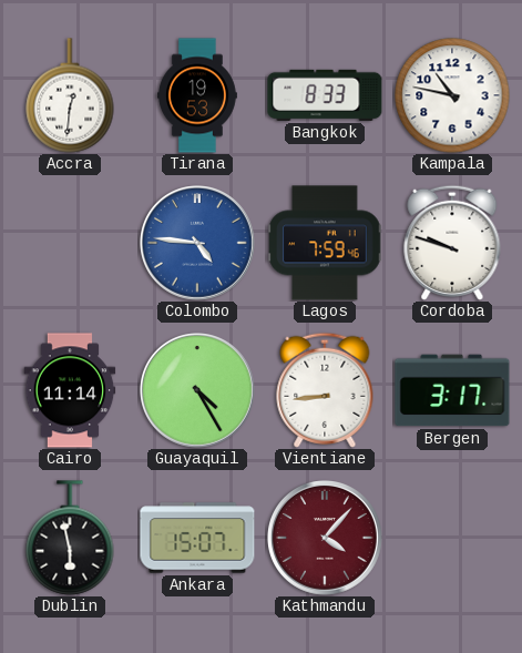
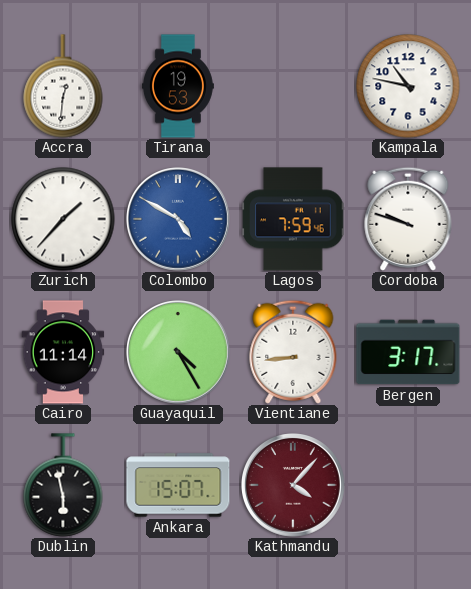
Bangkok: 8:33 -> none
Zurich: none -> 1:37
Colombo: 4:46 -> 4:50
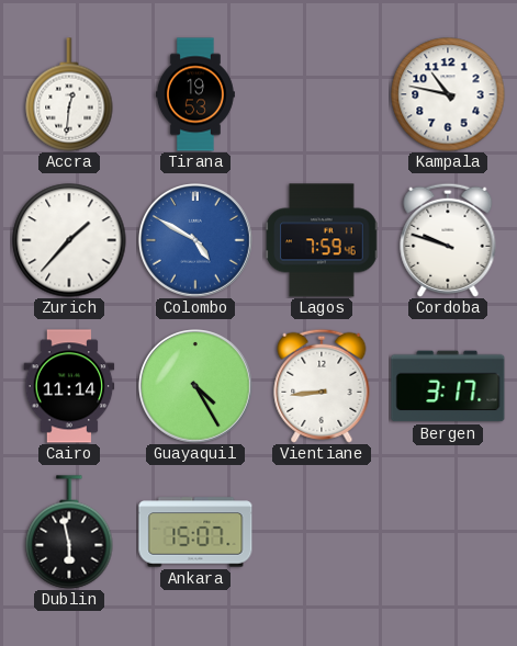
Kathmandu: 4:07 -> none
